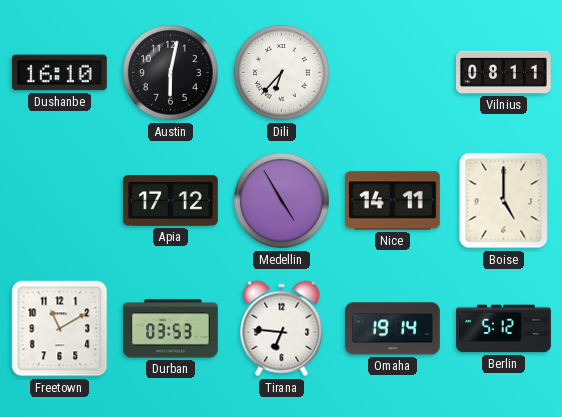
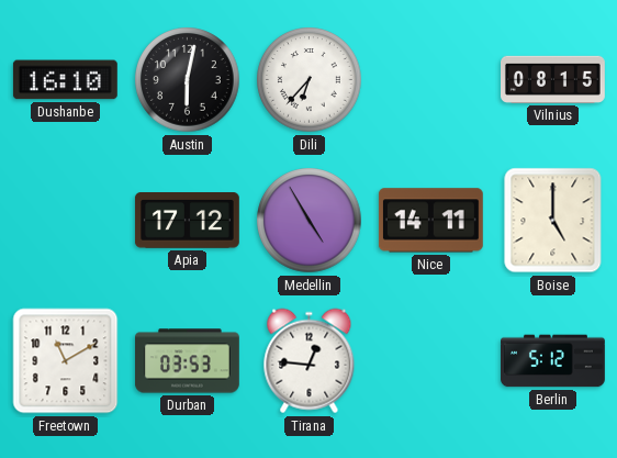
Vilnius: 08:11 -> 08:15
Tirana: 6:46 -> 12:46
Omaha: 19:14 -> none
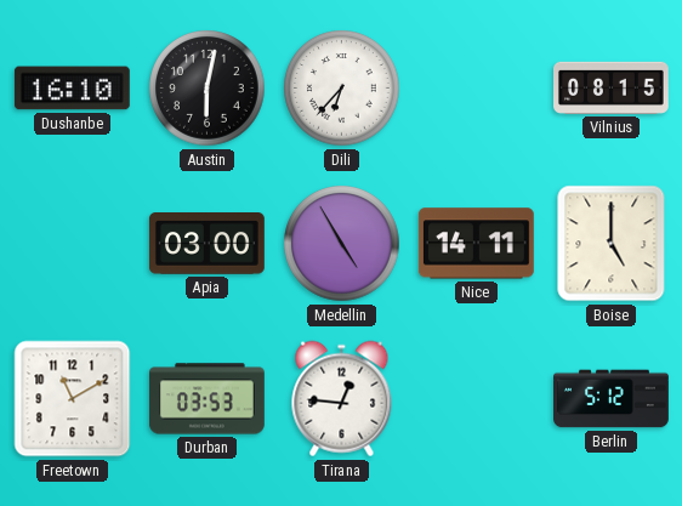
Apia: 17:12 -> 03:00
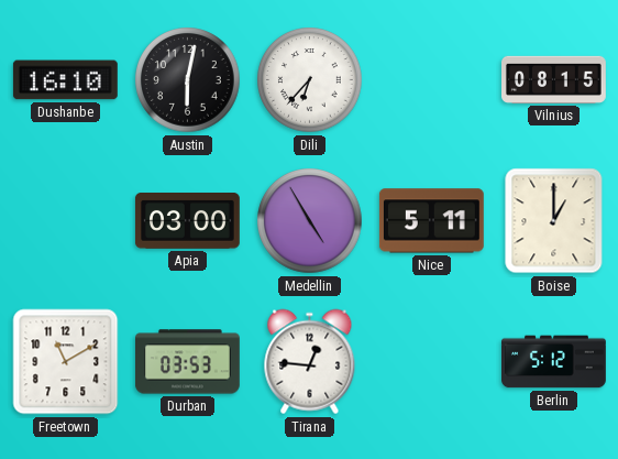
Nice: 14:11 -> 5:11
Boise: 5:00 -> 1:00
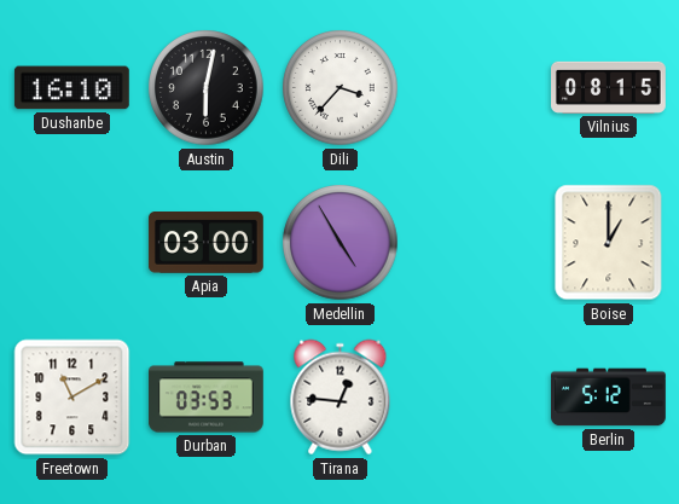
Dili: 6:37 -> 3:37
Nice: 5:11 -> none
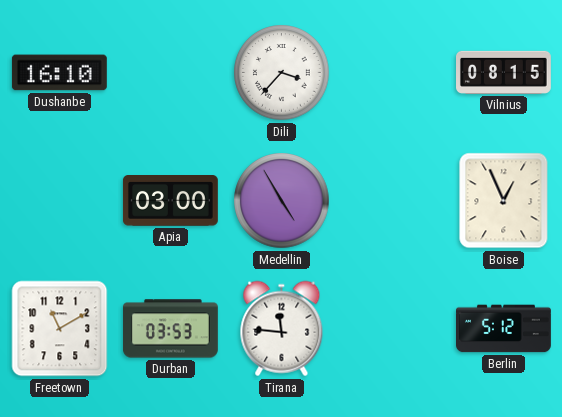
Austin: 6:02 -> none
Boise: 1:00 -> 12:56
Tirana: 12:46 -> 11:46
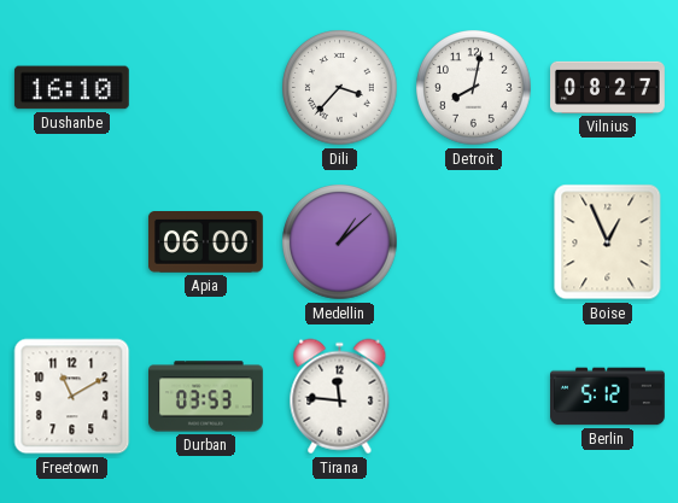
Detroit: none -> 8:02
Vilnius: 08:15 -> 08:27
Apia: 03:00 -> 06:00
Medellin: 4:55 -> 1:08
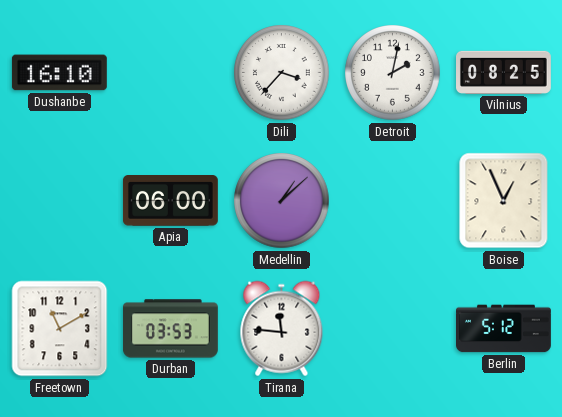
Detroit: 8:02 -> 2:02
Vilnius: 08:27 -> 08:25
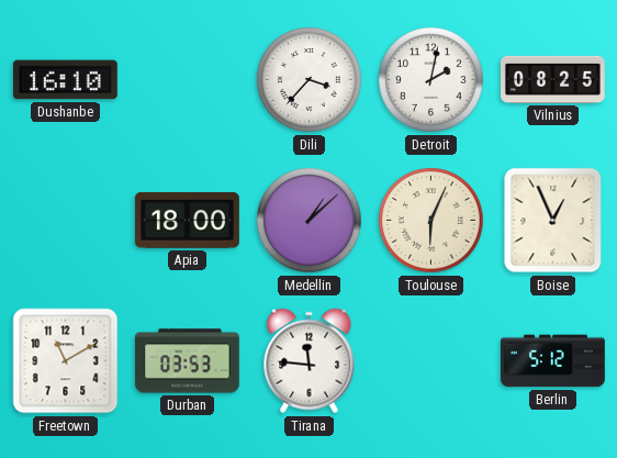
Apia: 06:00 -> 18:00
Toulouse: none -> 6:04
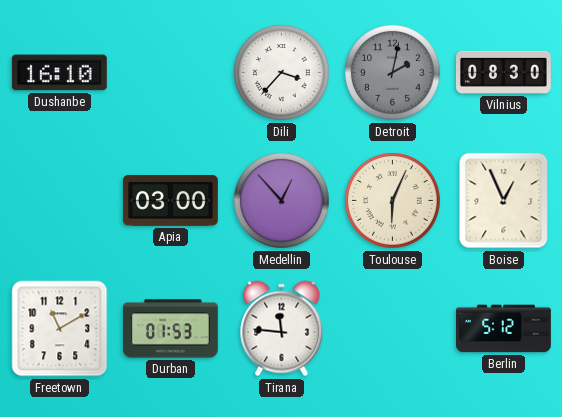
Detroit dial: white -> grey
Vilnius: 08:25 -> 08:30
Apia: 18:00 -> 03:00
Medellin: 1:08 -> 12:53
Durban: 03:53 -> 01:53
